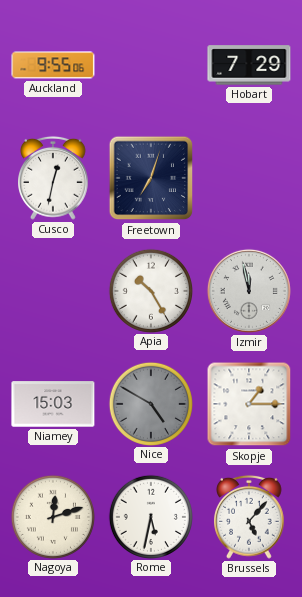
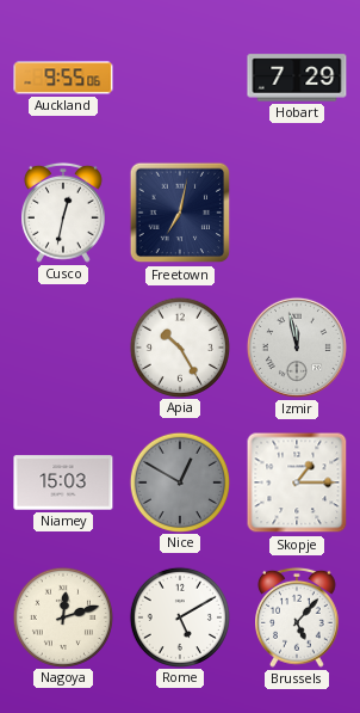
Freetown: 7:03 -> 7:02
Nice: 4:50 -> 12:50
Rome: 5:32 -> 5:10
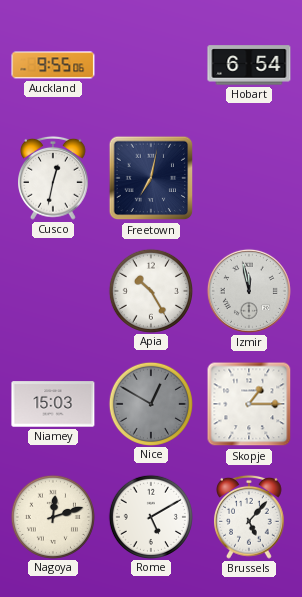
Hobart: 7:29 -> 6:54
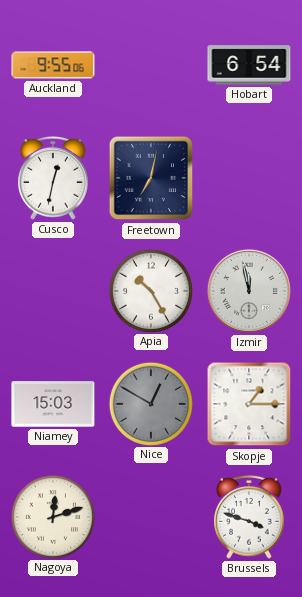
Rome: 5:10 -> none
Brussels: 5:07 -> 3:48
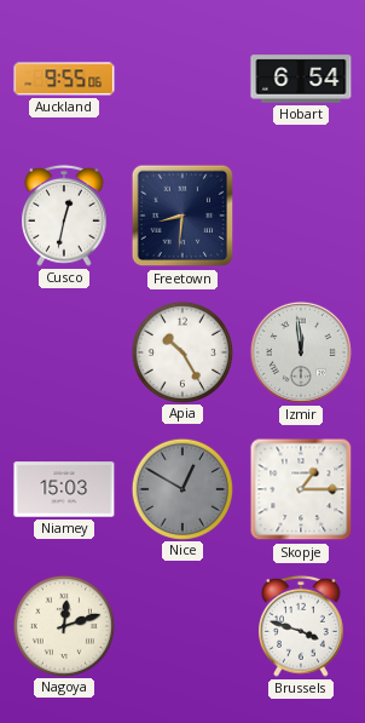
Freetown: 7:02 -> 8:31
Izmir: 11:58 -> 11:59
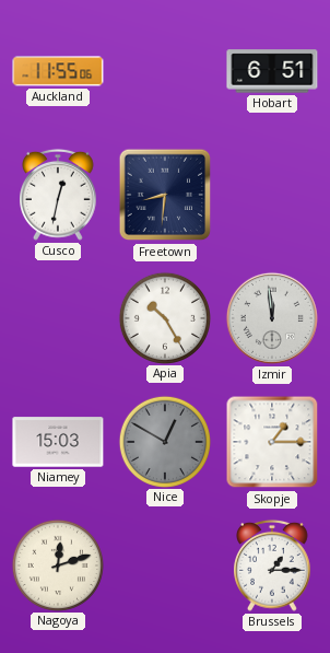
Auckland: 9:55 -> 11:55
Hobart: 6:54 -> 6:51
Brussels: 3:48 -> 1:15
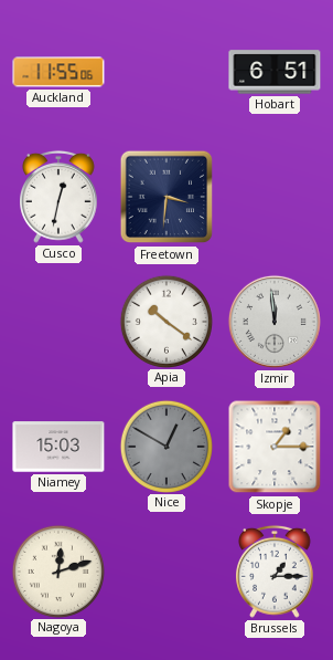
Freetown: 8:31 -> 3:31
Apia: 10:25 -> 10:21
